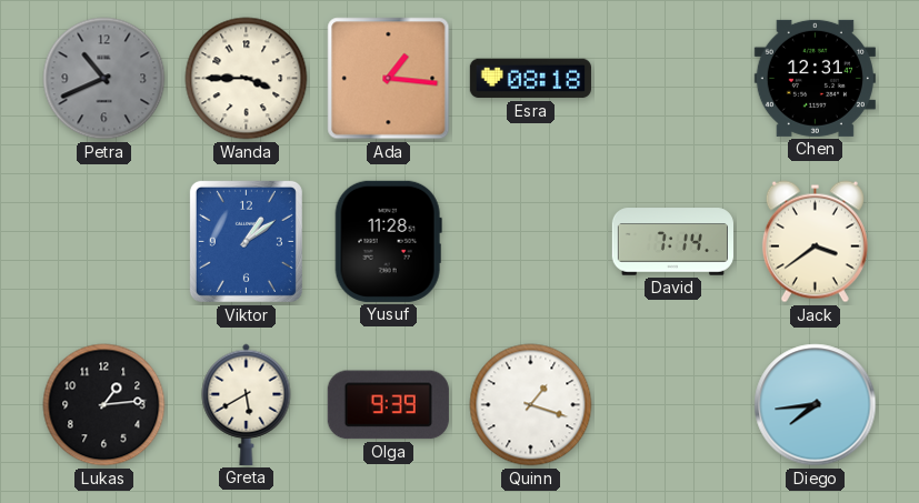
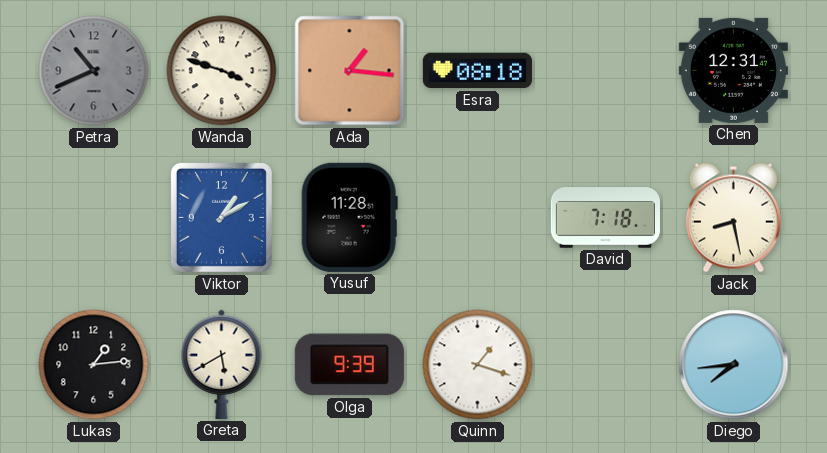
Wanda: 3:45 -> 3:48
Viktor: 1:09 -> 1:10
David: 7:14 -> 7:18
Jack: 3:39 -> 8:28
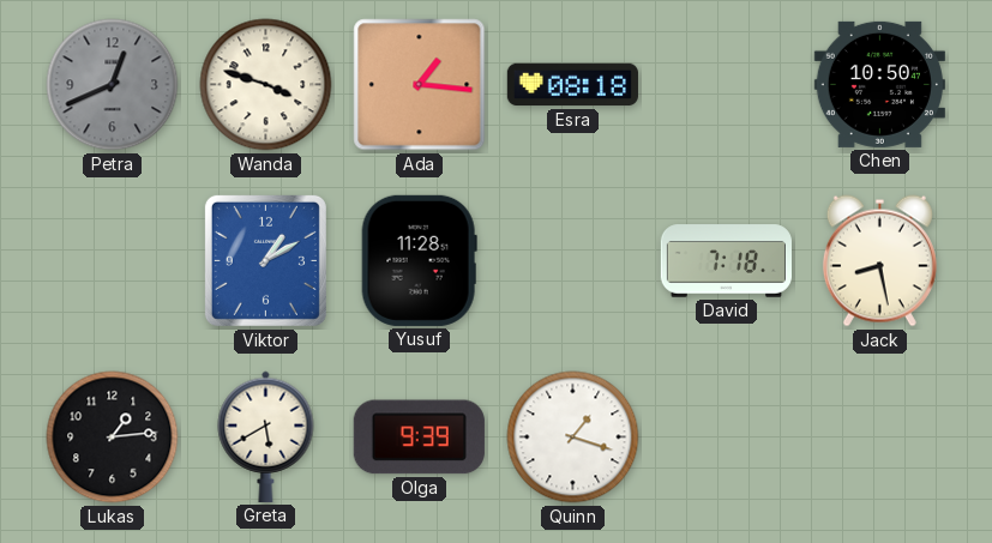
Petra: 10:41 -> 12:41
Chen: 12:31 -> 10:50
Diego: 7:44 -> none
